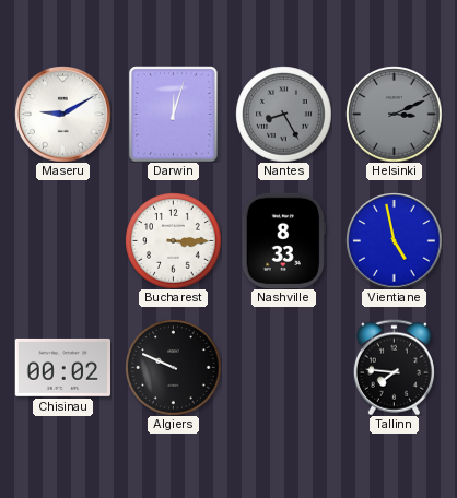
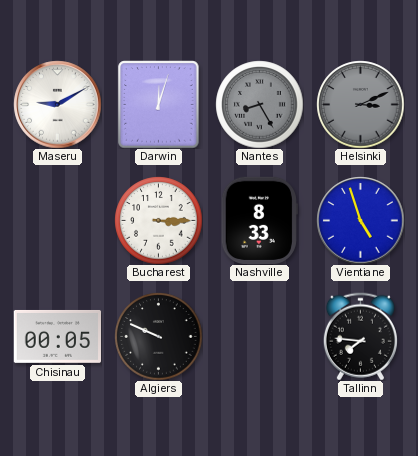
Vientiane: 4:58 -> 4:57
Chisinau: 00:02 -> 00:05
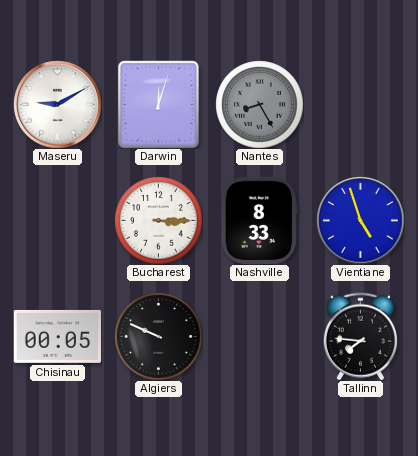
Helsinki: 3:11 -> none
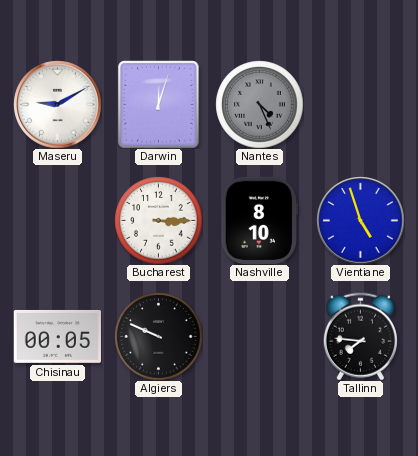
Nantes: 8:25 -> 4:26
Nashville: 8:33 -> 8:10
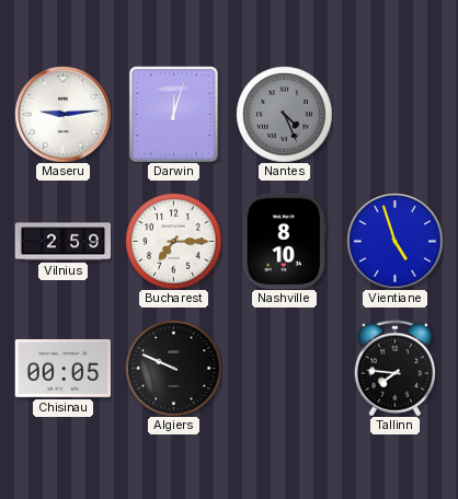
Maseru: 9:10 -> 9:14
Vilnius: none -> 2:59
Bucharest: 3:15 -> 7:15
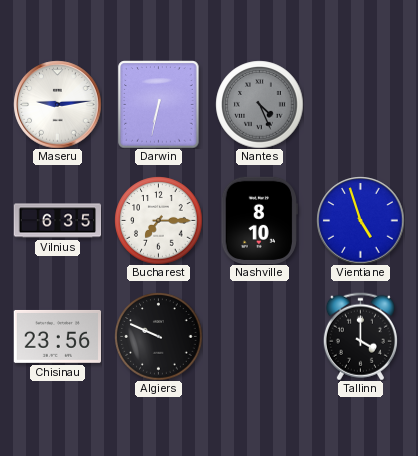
Darwin: 12:03 -> 6:32
Vilnius: 2:59 -> 6:35
Chisinau: 00:05 -> 23:56
Tallinn: 7:46 -> 4:00
